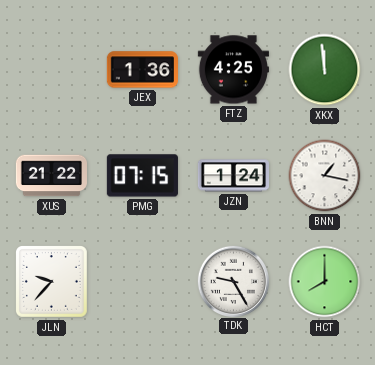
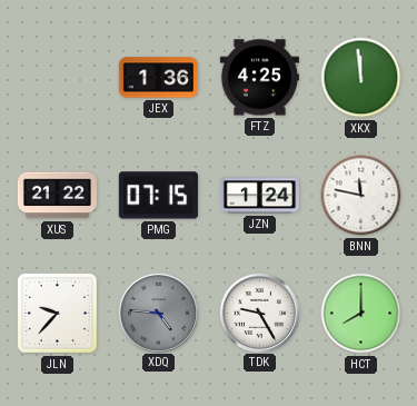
BNN: 1:17 -> 11:47
XDQ: none -> 4:46
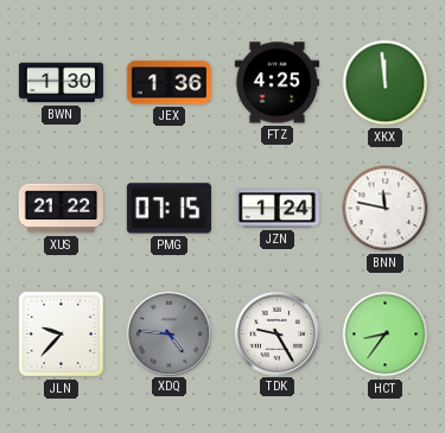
BWN: none -> 1:30
HCT: 8:00 -> 8:36
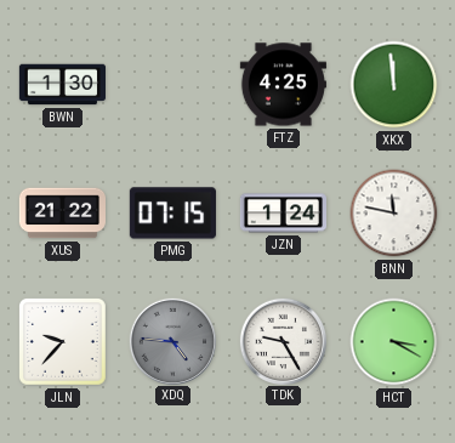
JEX: 1:36 -> none
HCT: 8:36 -> 3:20
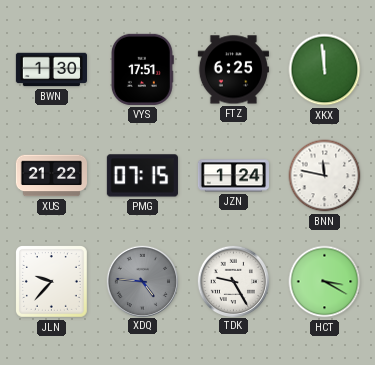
VYS: none -> 17:51
FTZ: 4:25 -> 6:25
